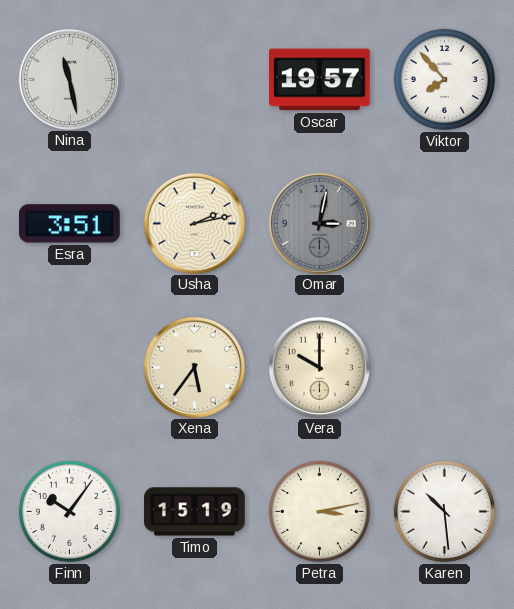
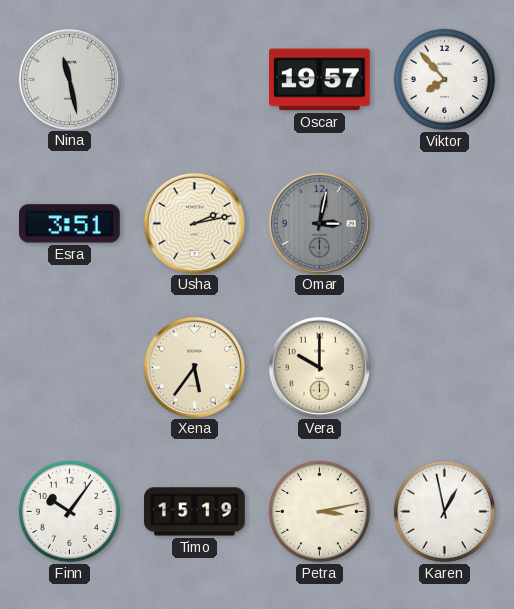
Karen: 10:29 -> 12:58
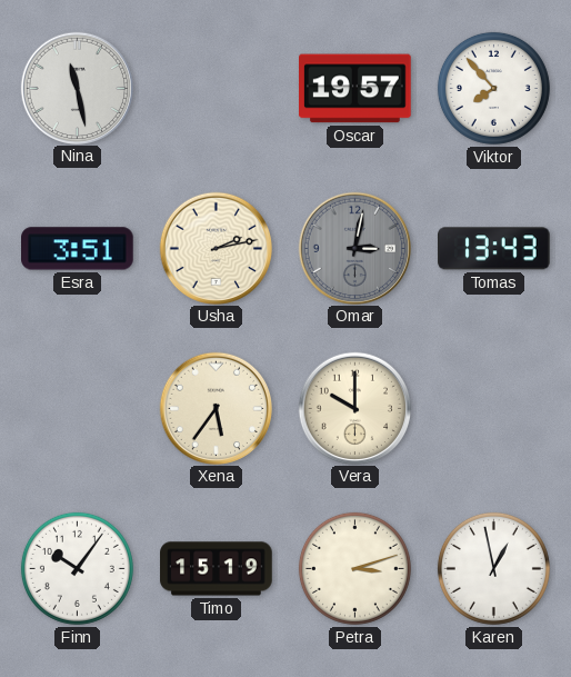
Tomas: none -> 13:43
Petra: 3:13 -> 3:12
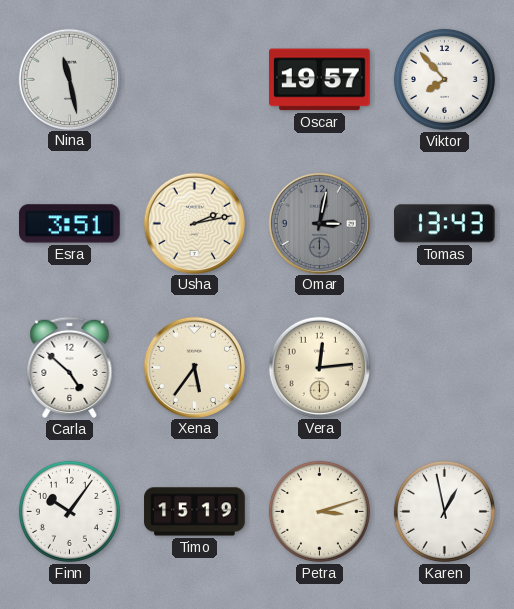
Carla: none -> 4:52
Vera: 10:00 -> 12:14
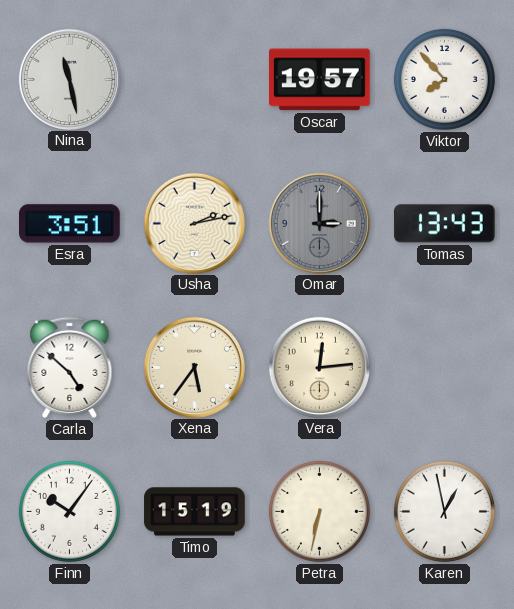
Omar: 3:02 -> 3:00
Petra: 3:12 -> 6:32
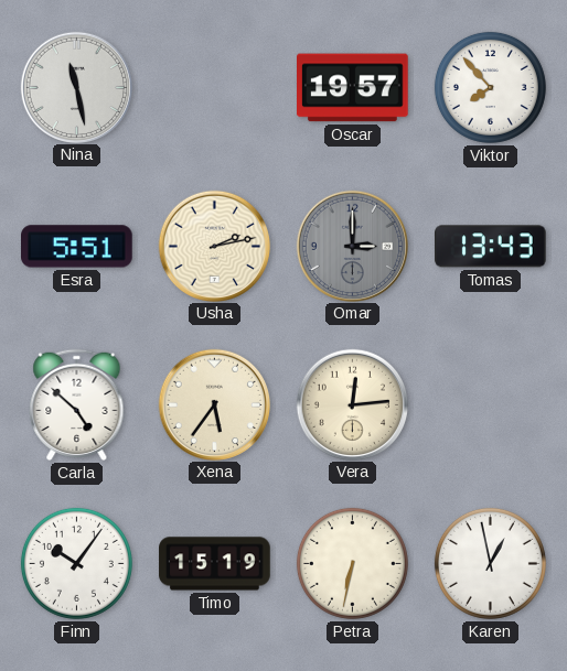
Esra: 3:51 -> 5:51
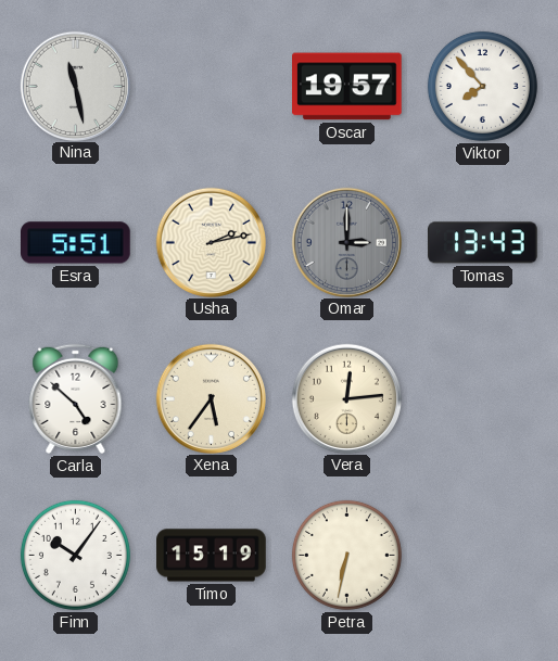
Karen: 12:58 -> none
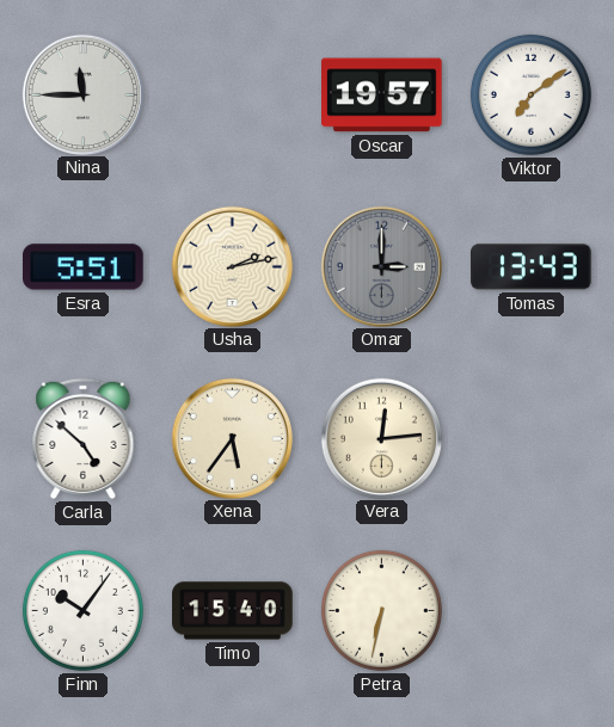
Nina: 11:28 -> 11:45
Viktor: 7:53 -> 7:09
Timo: 15:19 -> 15:40
